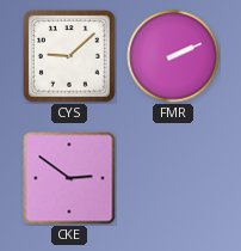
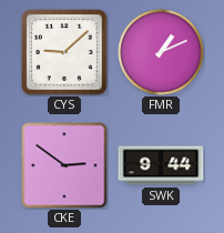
FMR: 2:11 -> 1:11
SWK: none -> 9:44
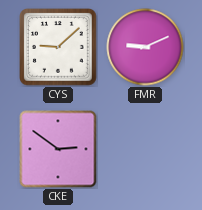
FMR: 1:11 -> 9:11
SWK: 9:44 -> none
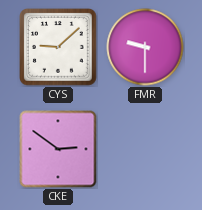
FMR: 9:11 -> 9:30
